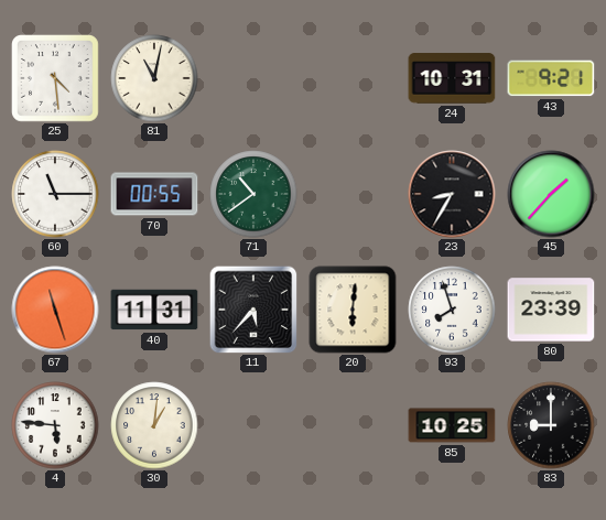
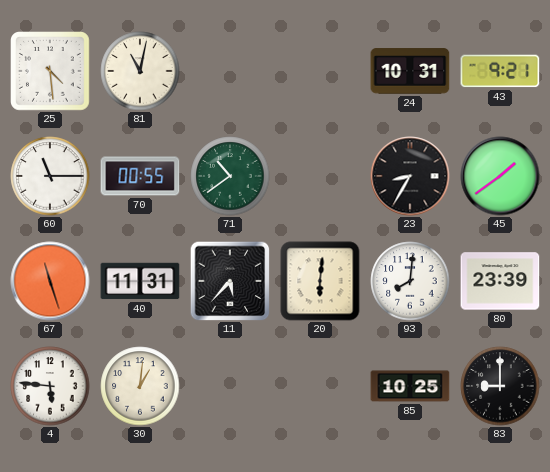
45: 1:37 -> 1:39
93: 7:57 -> 8:01
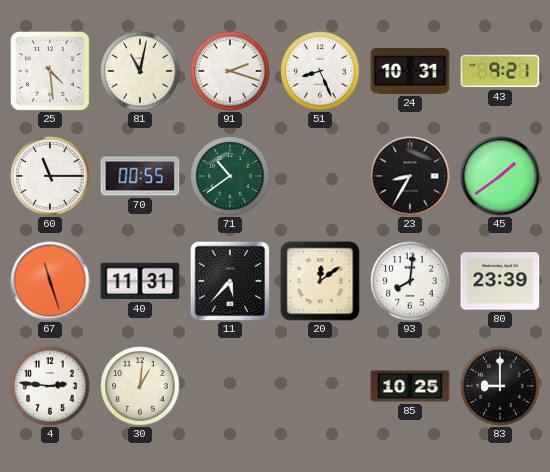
91: none -> 2:18
51: none -> 8:26
20: 6:01 -> 12:09
4: 5:46 -> 2:46
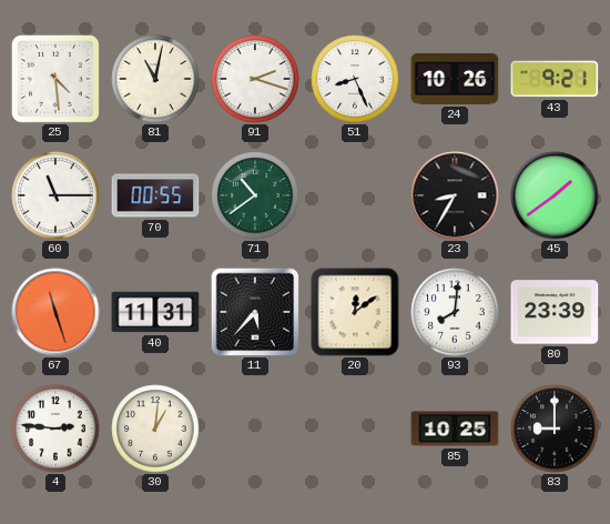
24: 10:31 -> 10:26
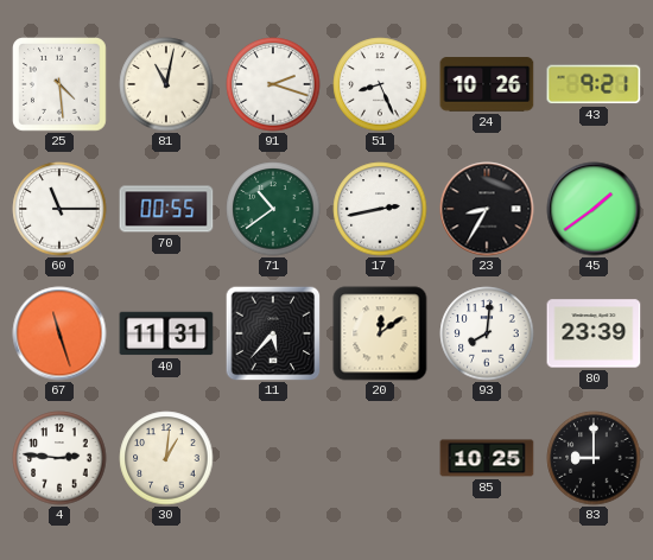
17: none -> 2:43
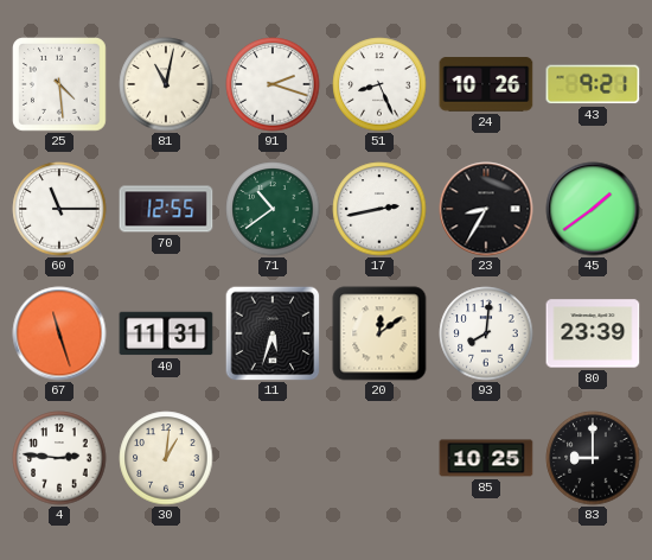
70: 00:55 -> 12:55
11: 5:37 -> 5:33
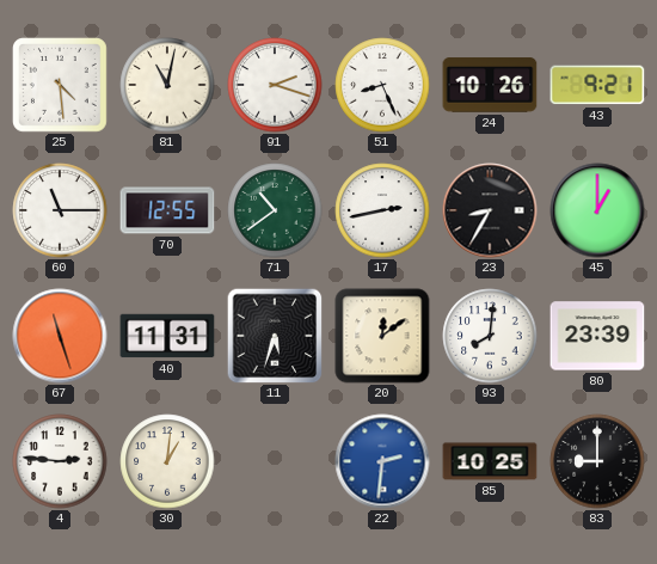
45: 1:39 -> 1:00
22: none -> 2:31
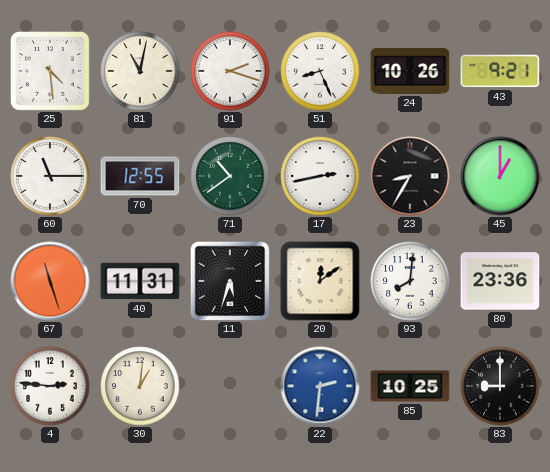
80: 23:39 -> 23:36
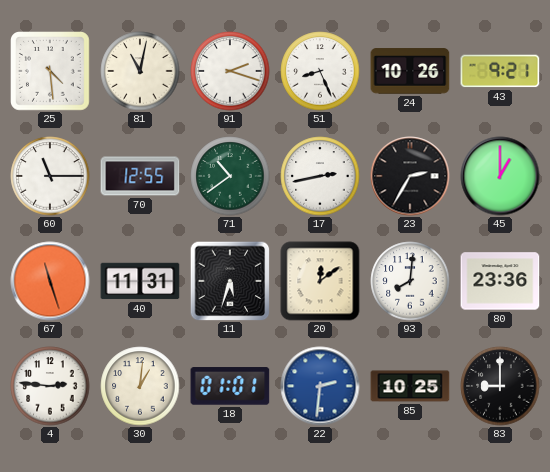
23: 8:35 -> 2:35
18: none -> 01:01
